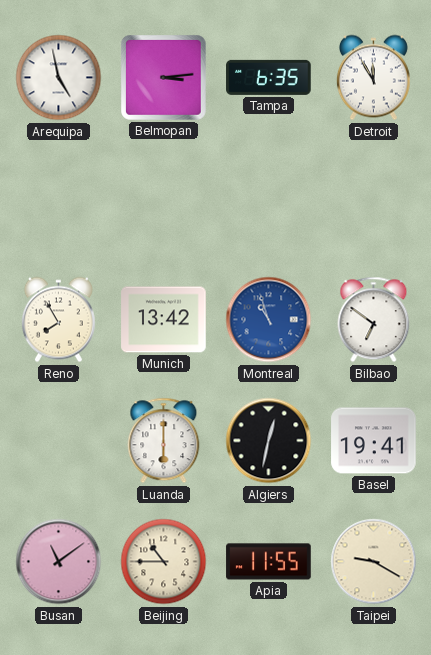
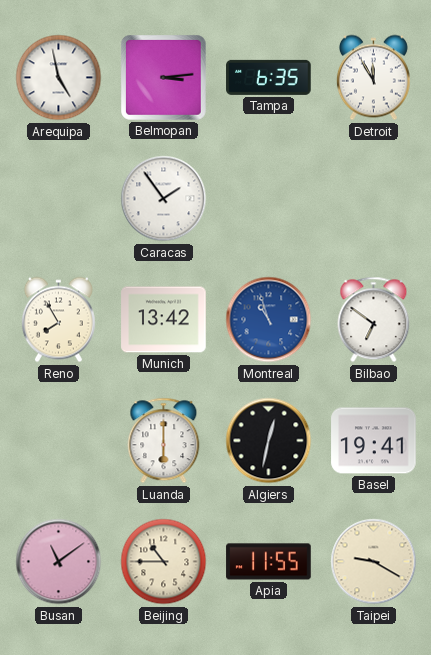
Caracas: none -> 1:54
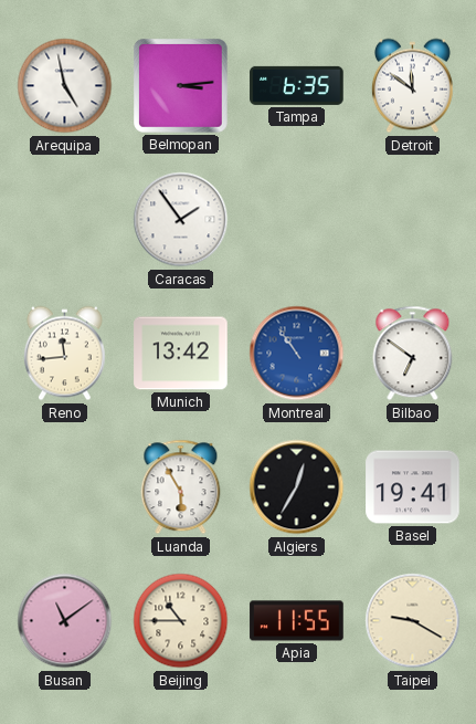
Detroit: 11:55 -> 11:51
Reno: 7:55 -> 11:44
Montreal: 10:57 -> 10:54
Luanda: 6:00 -> 5:55
Algiers: 12:32 -> 12:35
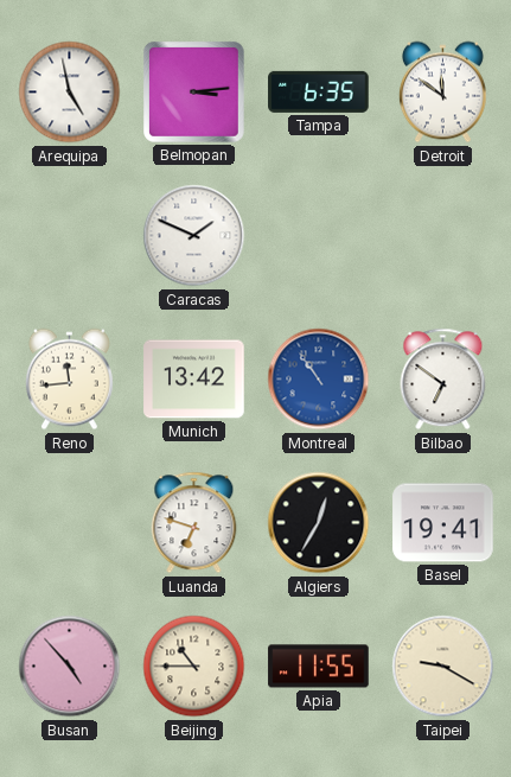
Caracas: 1:54 -> 1:49
Luanda: 5:55 -> 6:48
Busan: 11:09 -> 4:53
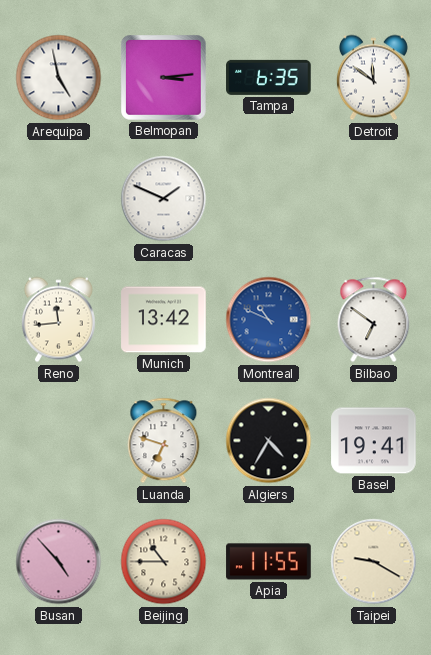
Montreal: 10:54 -> 10:49
Algiers: 12:35 -> 4:35
